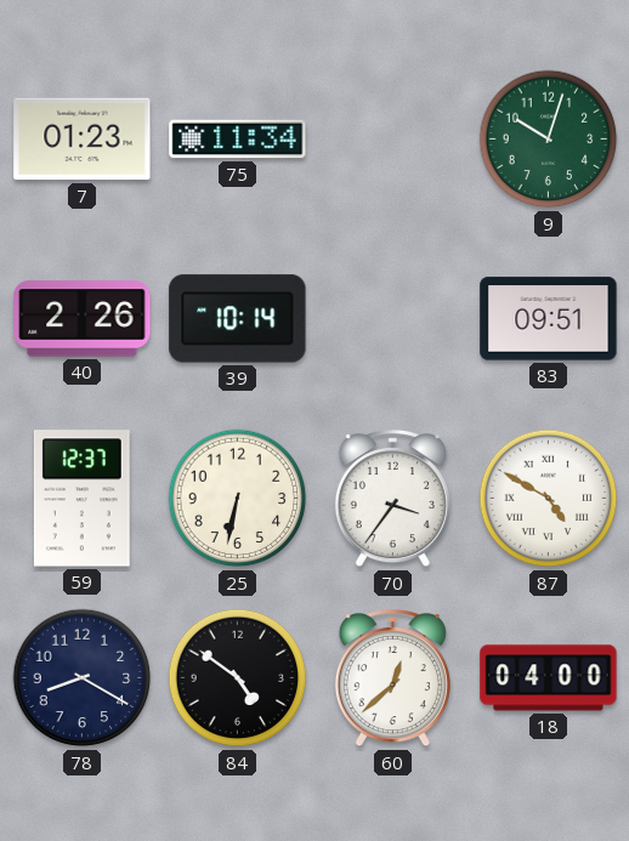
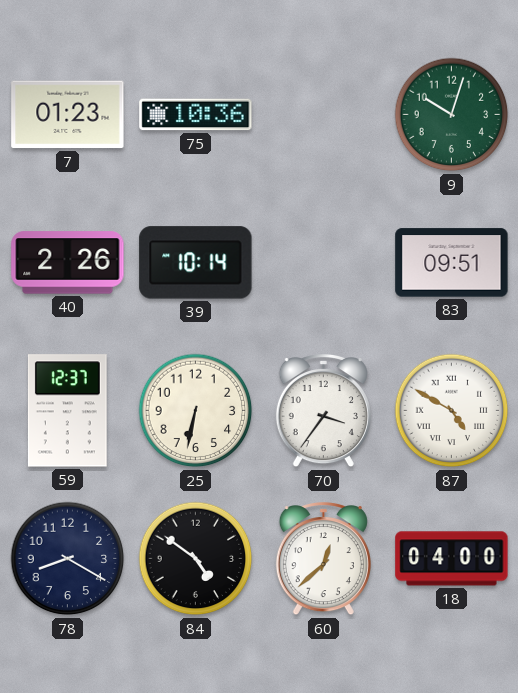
75: 11:34 -> 10:36
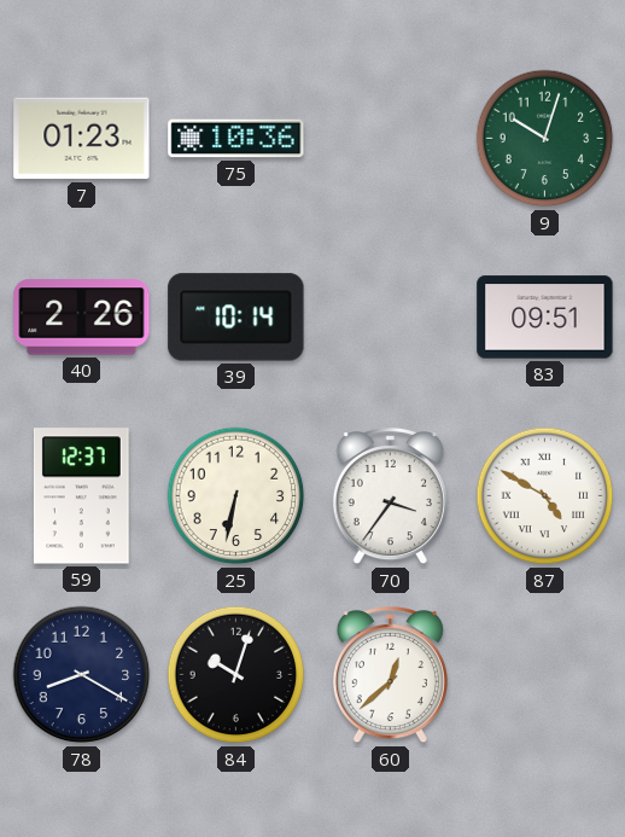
84: 4:51 -> 10:03
18: 04:00 -> none
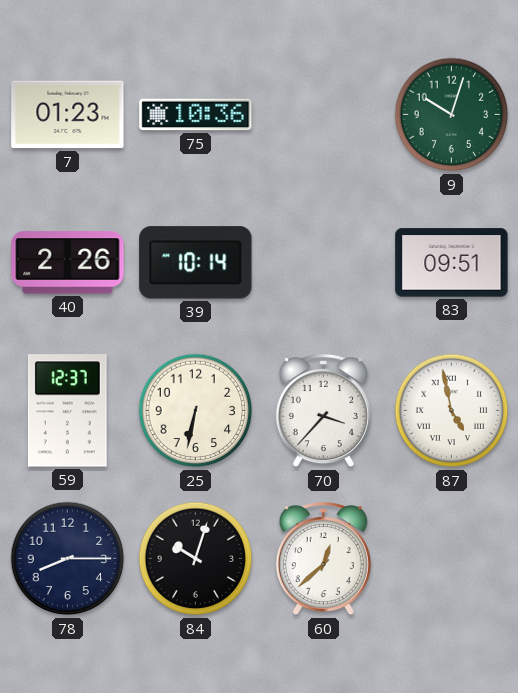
70: 3:36 -> 3:37
87: 4:50 -> 4:58
78: 8:20 -> 8:15
